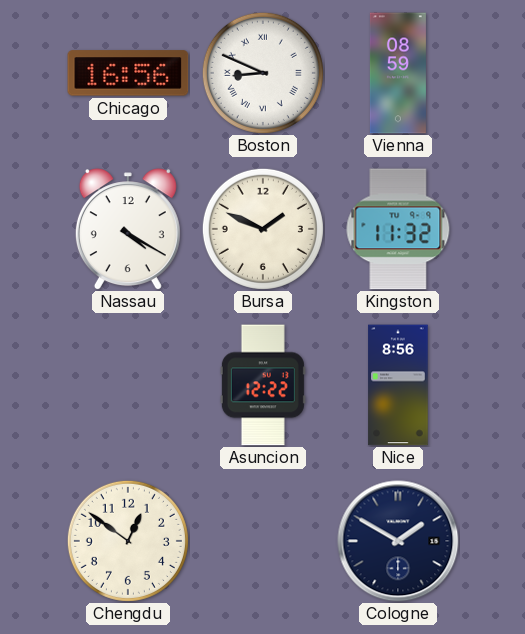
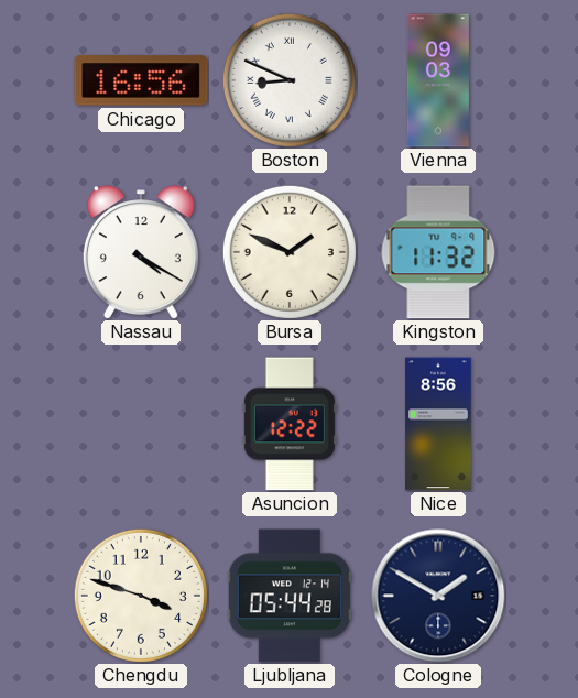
Vienna: 08:59 -> 09:03
Chengdu: 12:51 -> 3:48
Ljubljana: none -> 05:44
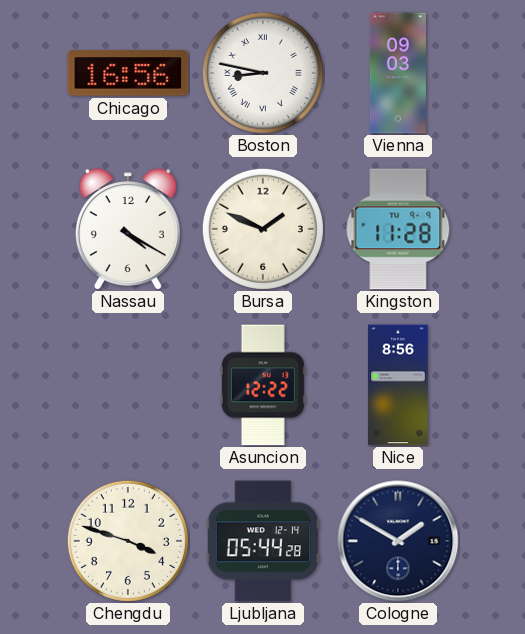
Boston: 8:49 -> 8:47
Kingston: 11:32 -> 11:28
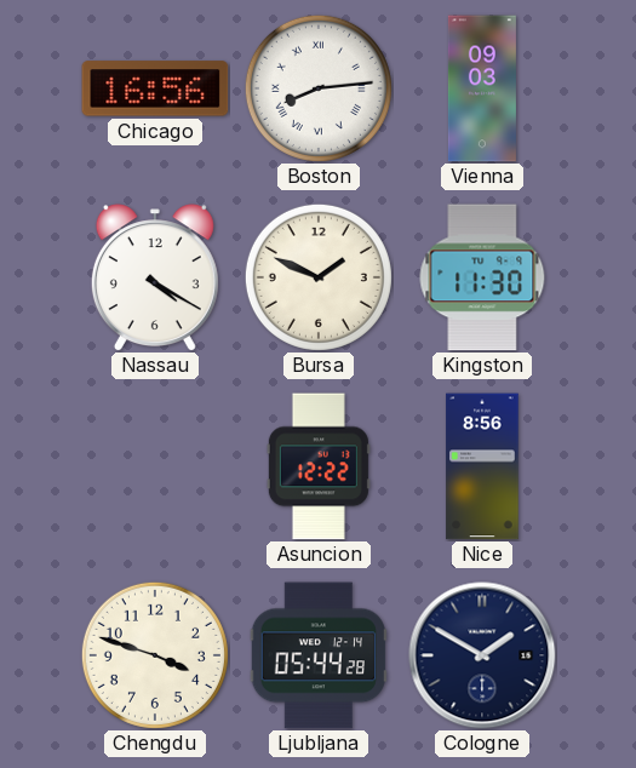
Boston: 8:47 -> 8:14
Kingston: 11:28 -> 11:30
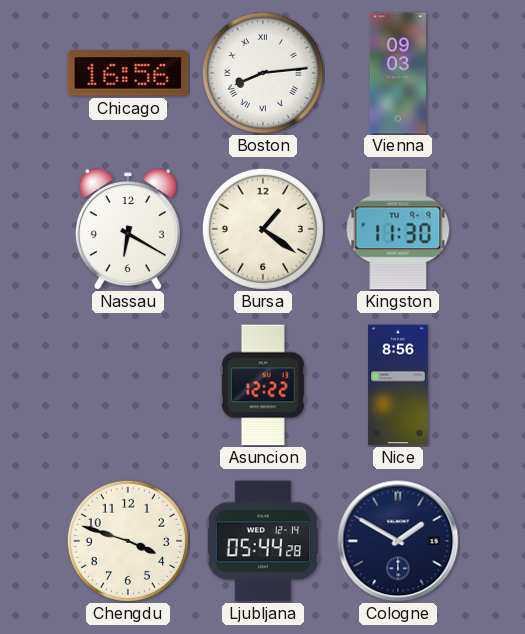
Nassau: 4:20 -> 6:20
Bursa: 1:49 -> 1:21
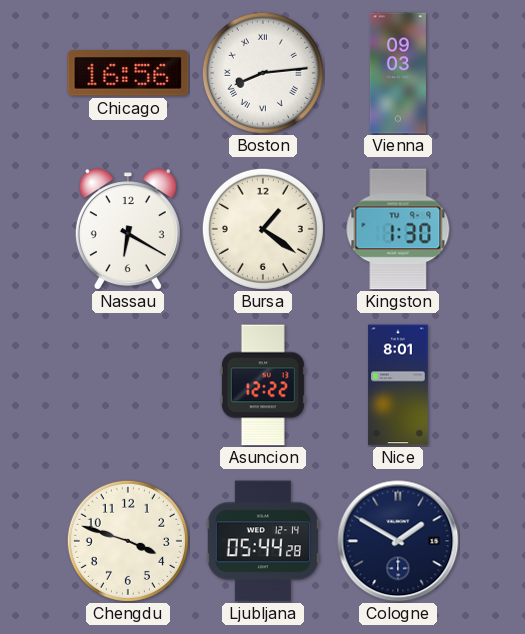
Kingston: 11:30 -> 1:30
Nice: 8:56 -> 8:01
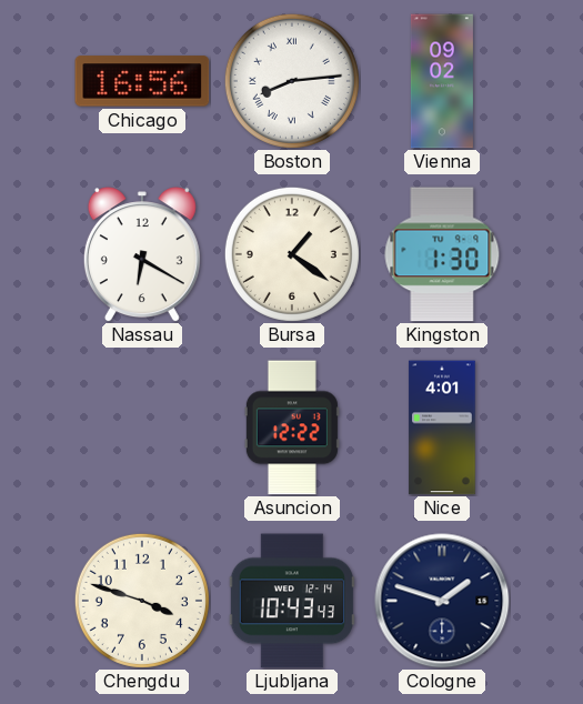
Vienna: 09:03 -> 09:02
Nice: 8:01 -> 4:01
Ljubljana: 05:44 -> 10:43
Cologne: 1:50 -> 1:48
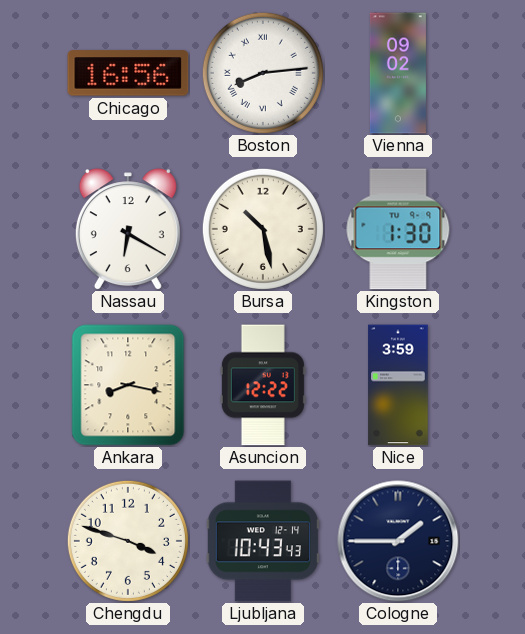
Bursa: 1:21 -> 10:28
Ankara: none -> 8:17
Nice: 4:01 -> 3:59
Cologne: 1:48 -> 1:45
